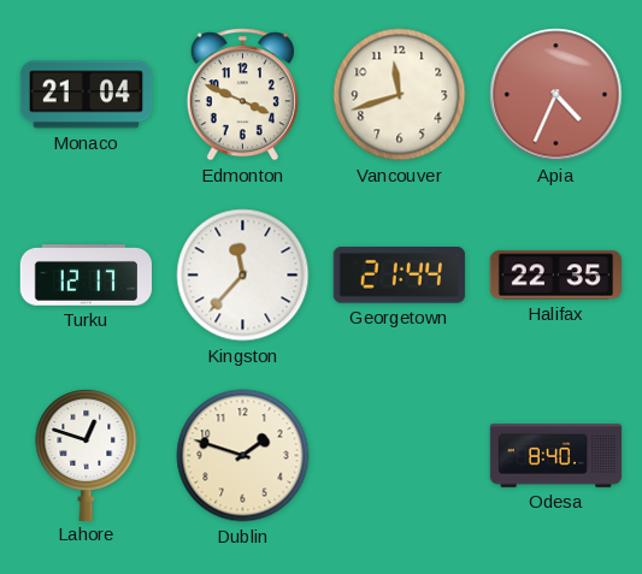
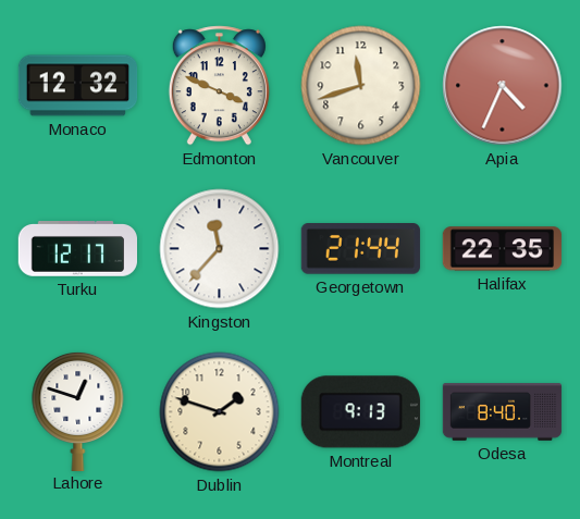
Monaco: 21:04 -> 12:32
Montreal: none -> 9:13
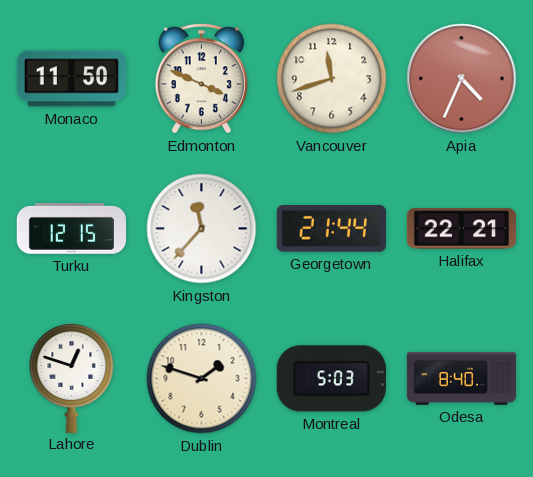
Monaco: 12:32 -> 11:50
Turku: 12:17 -> 12:15
Halifax: 22:35 -> 22:21
Montreal: 9:13 -> 5:03
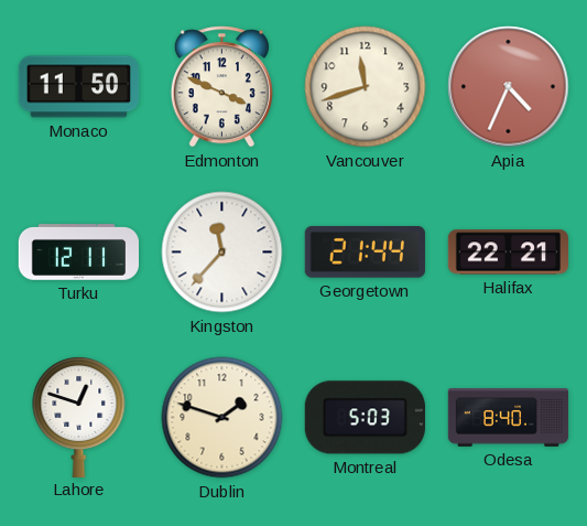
Turku: 12:15 -> 12:11
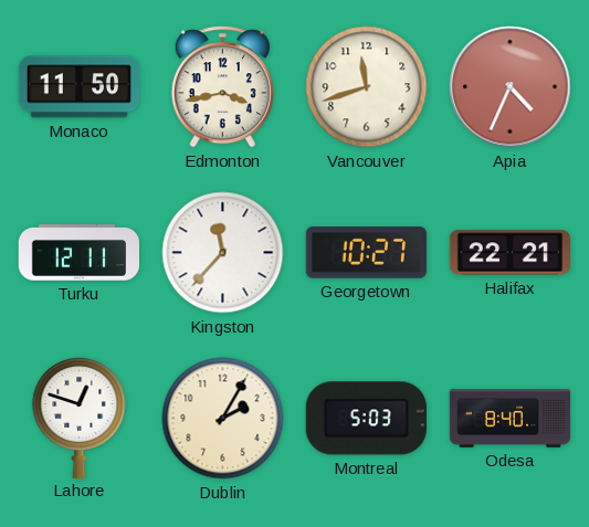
Edmonton: 3:49 -> 3:43
Georgetown: 21:44 -> 10:27
Dublin: 1:48 -> 2:05
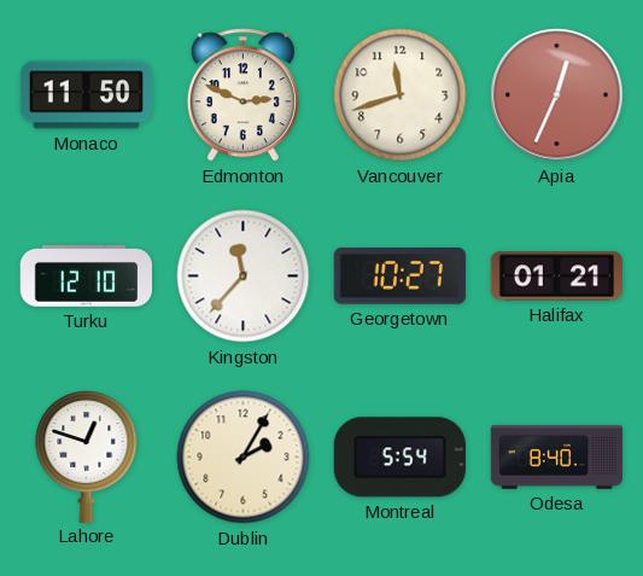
Edmonton: 3:43 -> 2:49
Apia: 4:34 -> 12:34
Turku: 12:11 -> 12:10
Halifax: 22:21 -> 01:21
Montreal: 5:03 -> 5:54
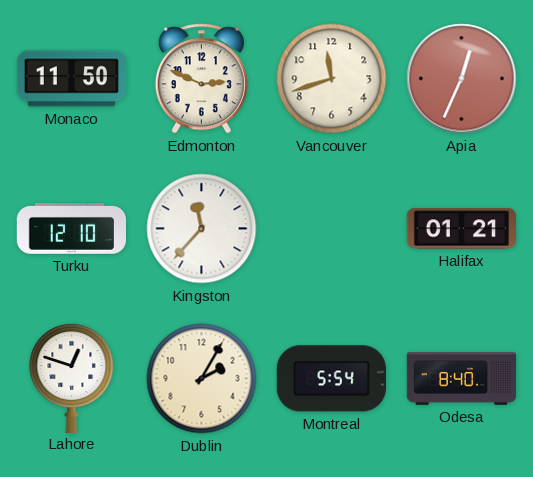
Georgetown: 10:27 -> none
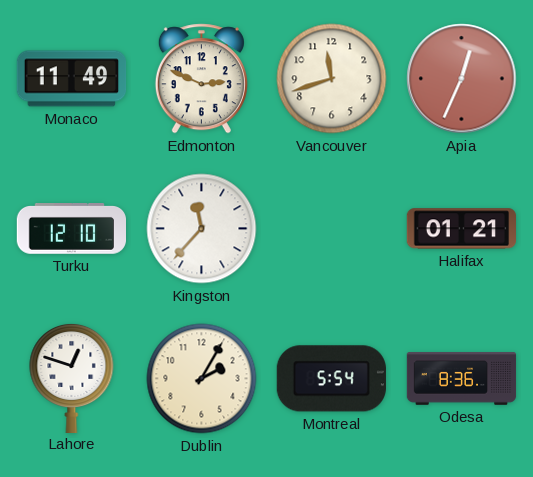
Monaco: 11:50 -> 11:49
Odesa: 8:40 -> 8:36
